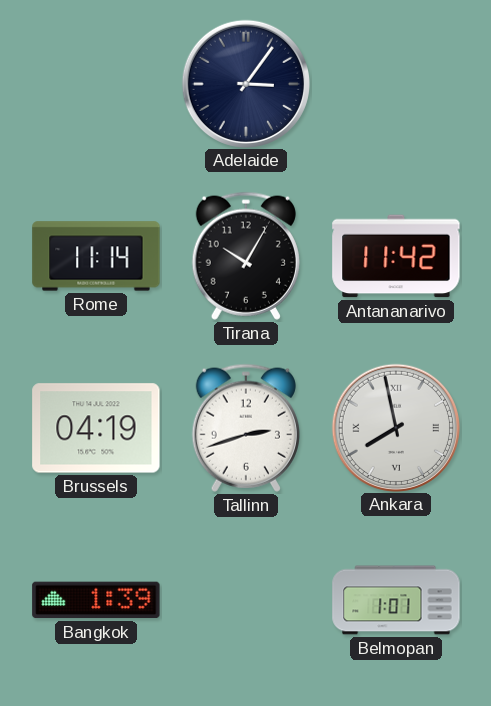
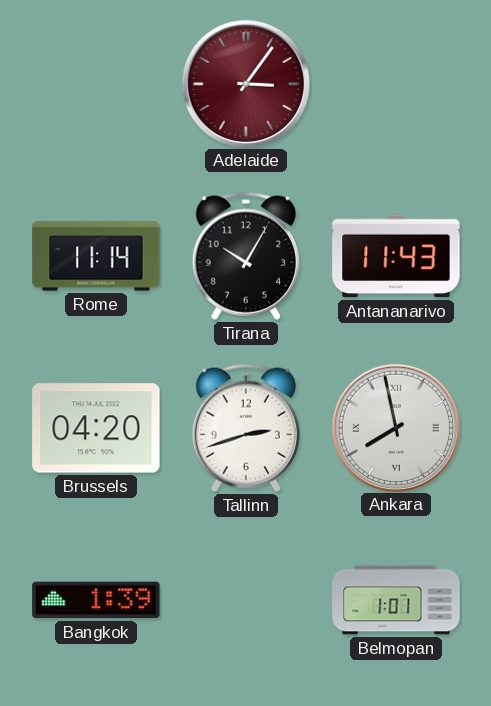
Adelaide dial: navy -> burgundy
Antananarivo: 11:42 -> 11:43
Brussels: 04:19 -> 04:20
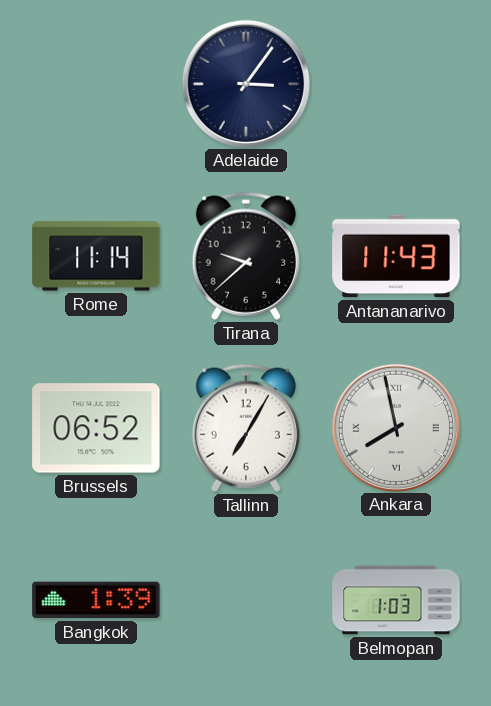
Adelaide dial: burgundy -> navy
Tirana: 10:05 -> 9:38
Brussels: 04:20 -> 06:52
Tallinn: 2:42 -> 7:05
Belmopan: 1:01 -> 1:03
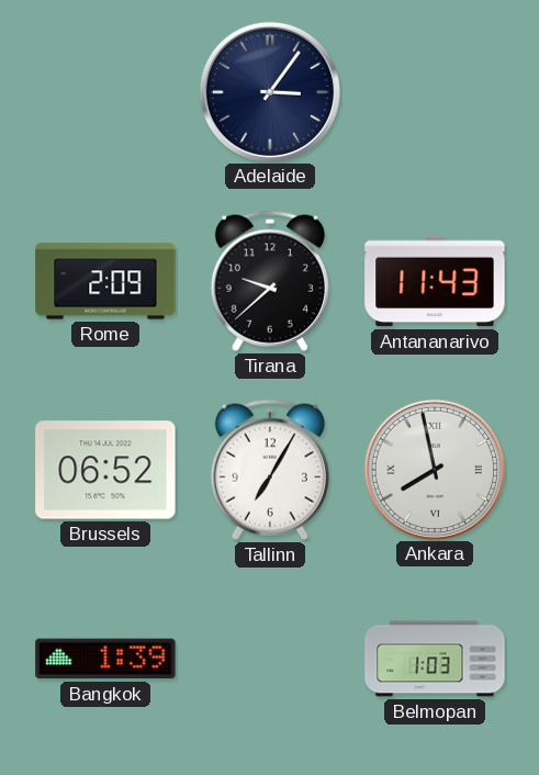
Rome: 11:14 -> 2:09
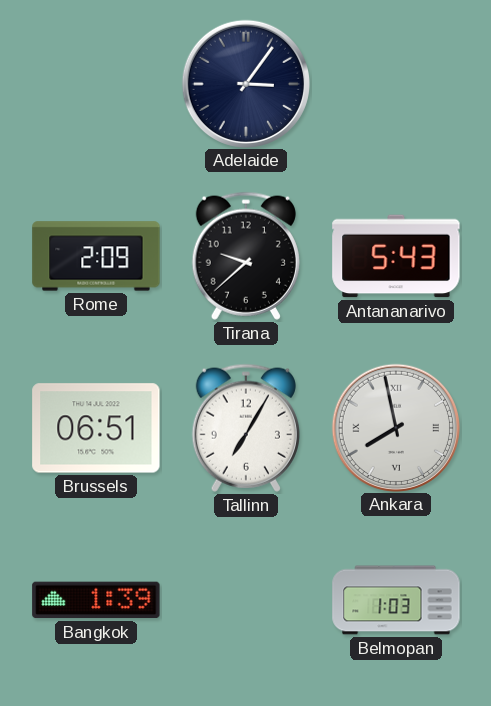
Antananarivo: 11:43 -> 5:43
Brussels: 06:52 -> 06:51
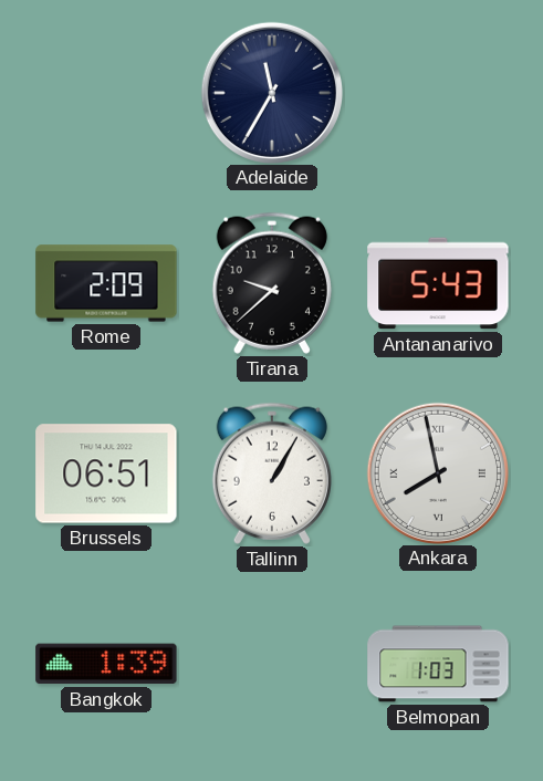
Adelaide: 3:06 -> 11:35
Tallinn: 7:05 -> 1:05
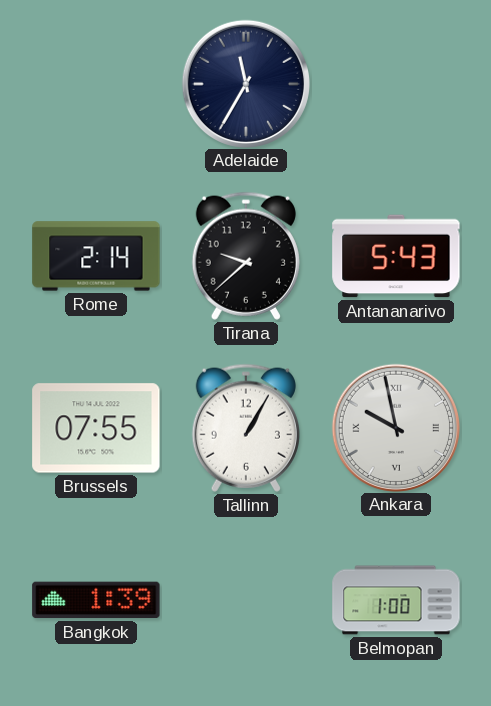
Rome: 2:09 -> 2:14
Brussels: 06:51 -> 07:55
Ankara: 7:58 -> 9:58
Belmopan: 1:03 -> 1:00
